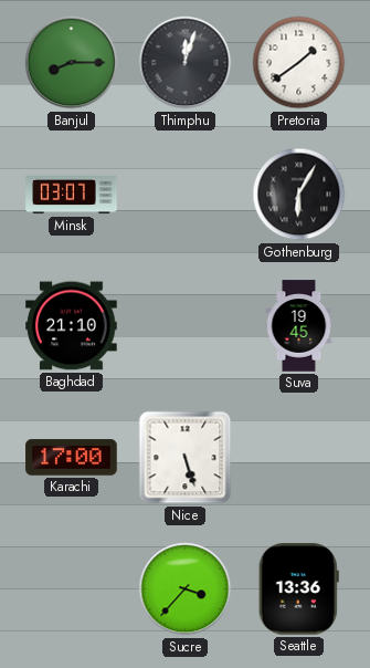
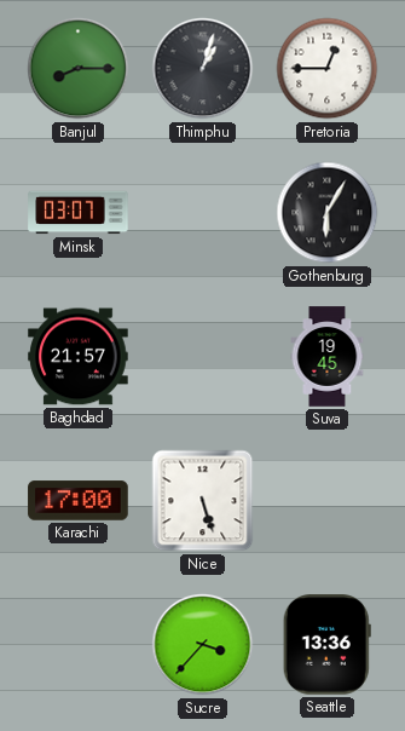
Thimphu: 12:03 -> 1:03
Pretoria: 1:39 -> 12:45
Baghdad: 21:10 -> 21:57
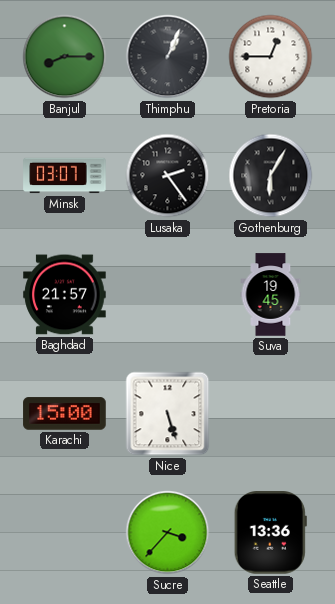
Thimphu: 1:03 -> 1:04
Lusaka: none -> 2:24
Karachi: 17:00 -> 15:00
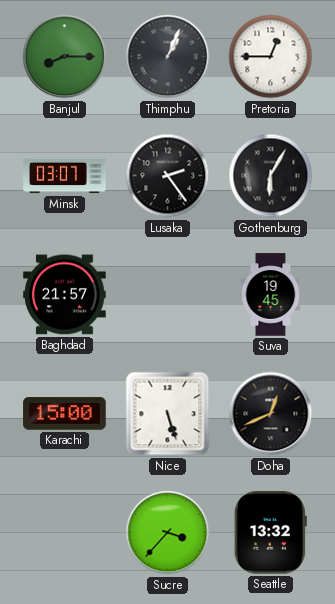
Doha: none -> 12:41
Seattle: 13:36 -> 13:32
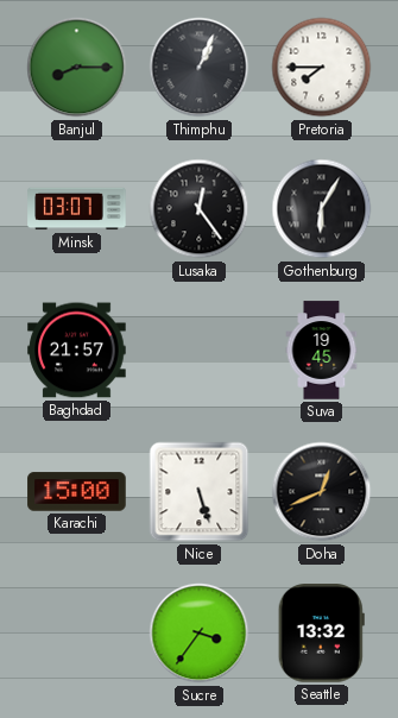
Pretoria: 12:45 -> 7:45
Lusaka: 2:24 -> 12:24
Sucre: 3:37 -> 3:36
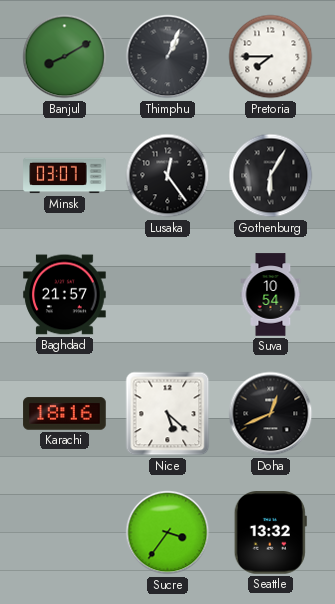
Banjul: 8:15 -> 8:10
Suva: 19:45 -> 10:54
Karachi: 15:00 -> 18:16
Nice: 5:27 -> 5:22
